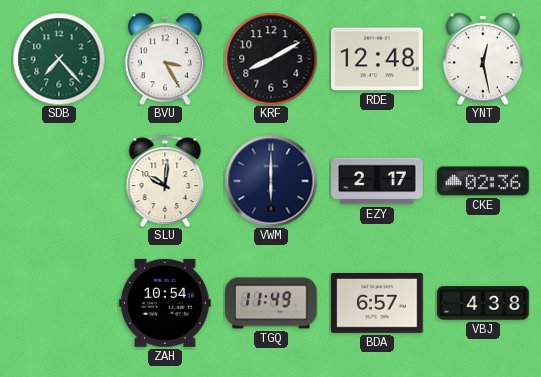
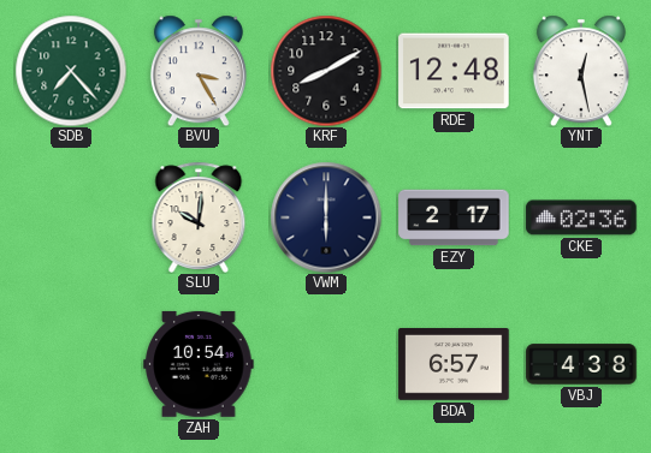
TGQ: 11:49 -> none
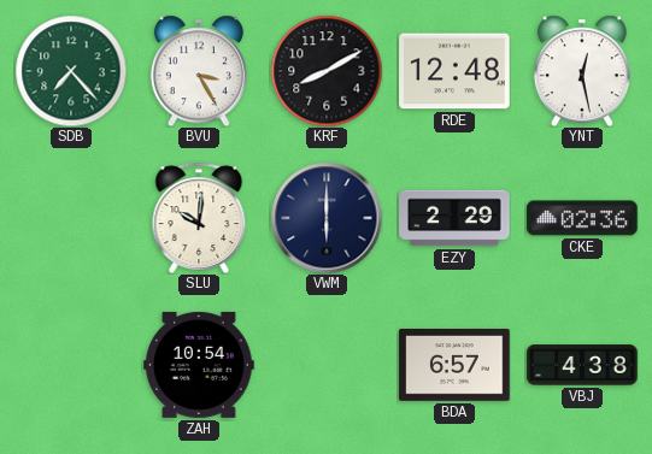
EZY: 2:17 -> 2:29
